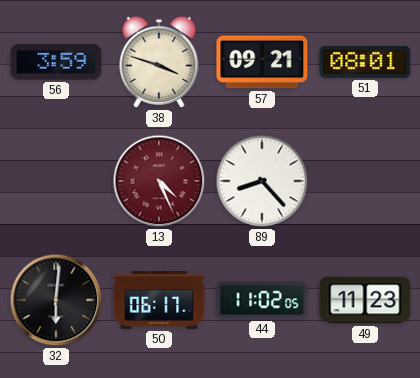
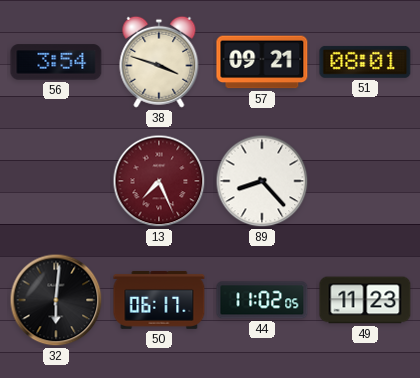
56: 3:59 -> 3:54
13: 4:26 -> 7:26
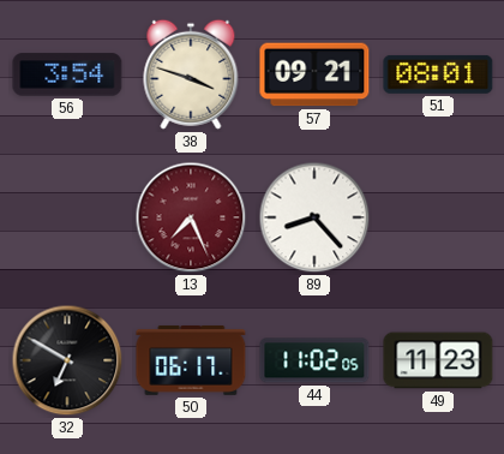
32: 6:01 -> 6:50
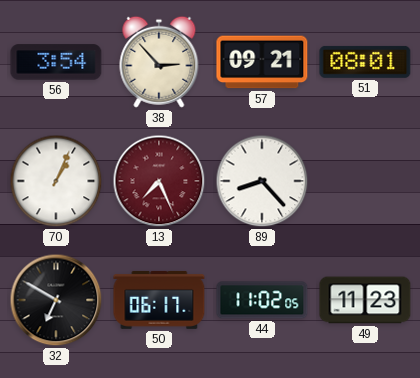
38: 3:48 -> 2:53
70: none -> 1:04
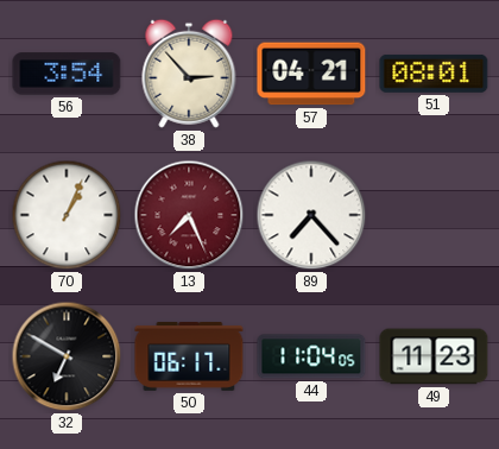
57: 09:21 -> 04:21
89: 8:23 -> 7:23
44: 11:02 -> 11:04
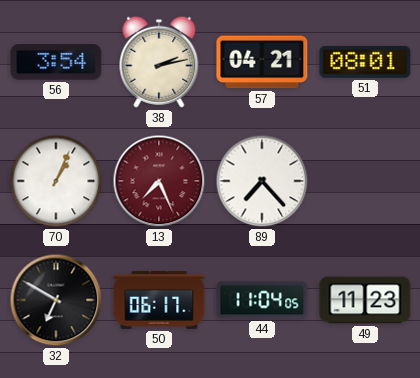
38: 2:53 -> 2:13
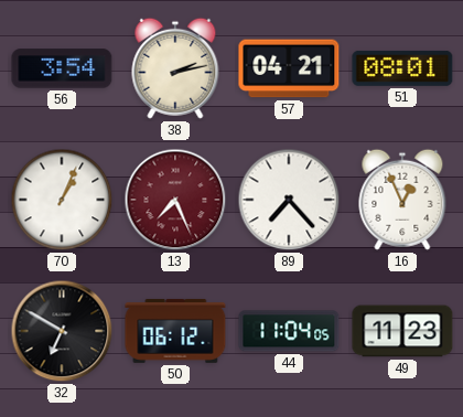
16: none -> 12:56
50: 06:17 -> 06:12
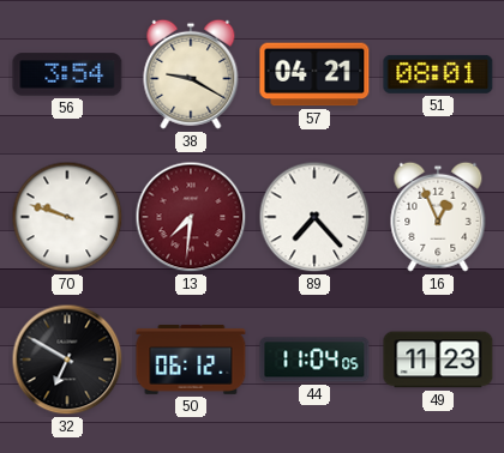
38: 2:13 -> 9:20
70: 1:04 -> 9:48
13: 7:26 -> 7:31
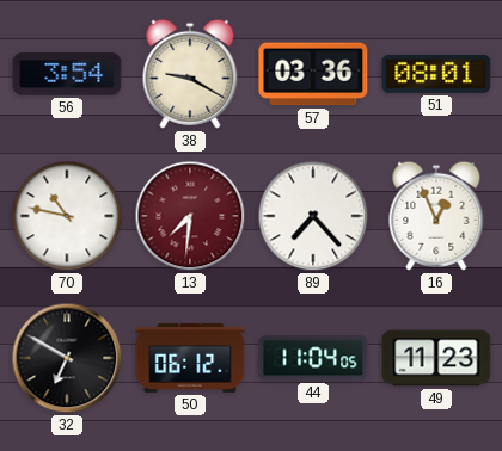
57: 04:21 -> 03:36
70: 9:48 -> 10:47
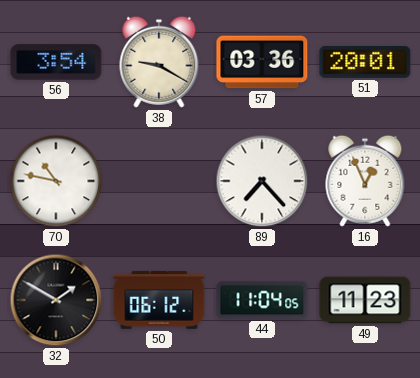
51: 08:01 -> 20:01
13: 7:31 -> none
32: 6:50 -> 1:50
